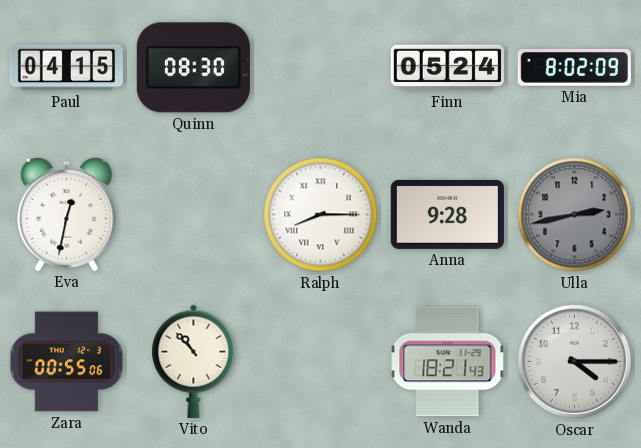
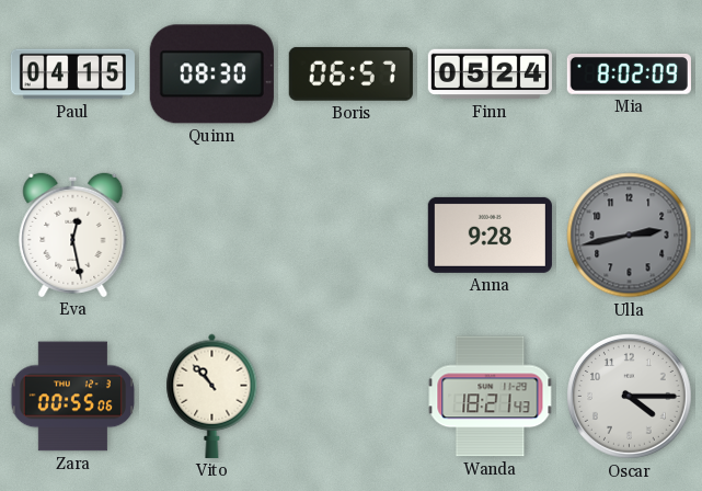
Boris: none -> 06:57
Eva: 12:32 -> 12:28
Ralph: 8:15 -> none
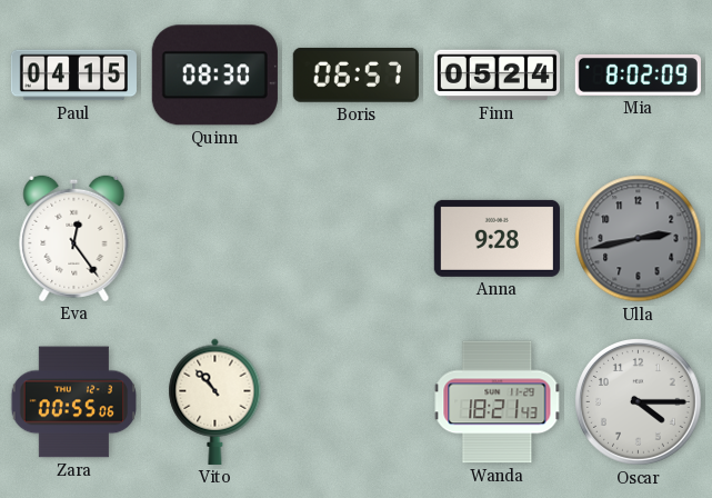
Eva: 12:28 -> 12:24
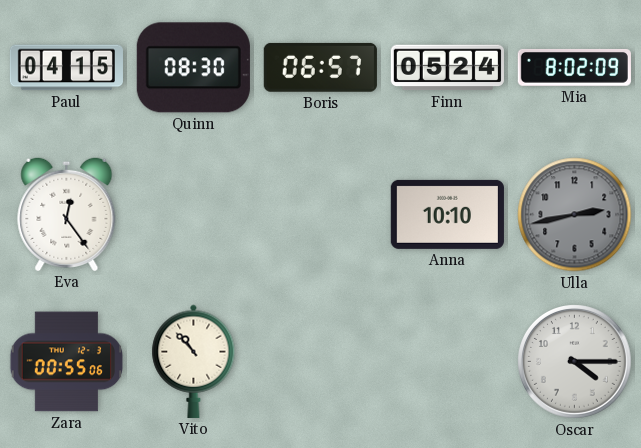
Anna: 9:28 -> 10:10
Wanda: 18:21 -> none
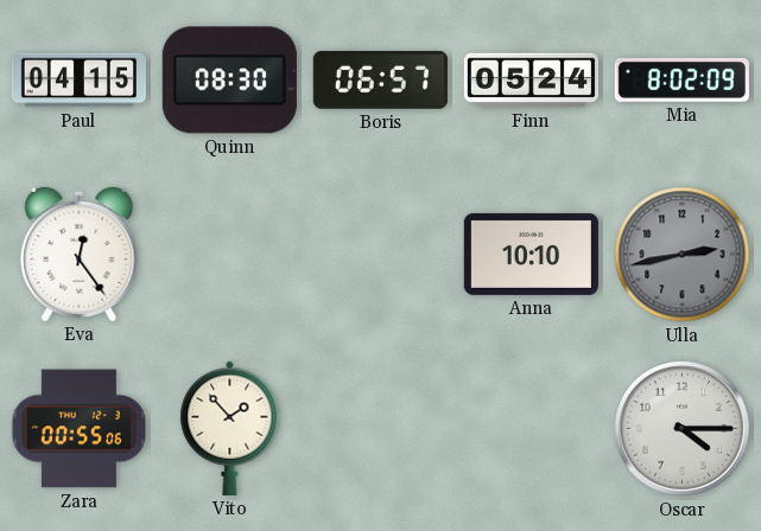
Vito: 10:53 -> 1:53
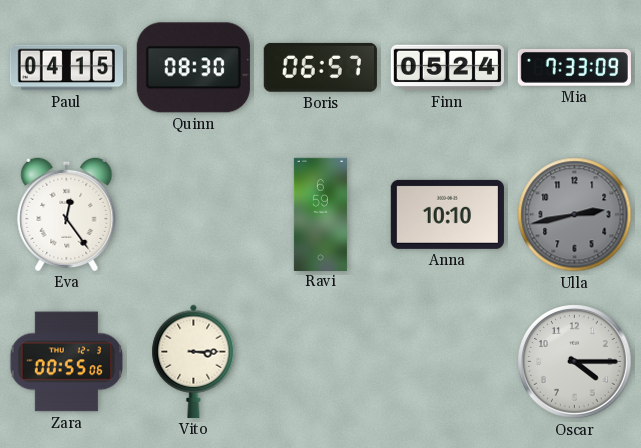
Mia: 8:02 -> 7:33
Ravi: none -> 6:59
Vito: 1:53 -> 3:15
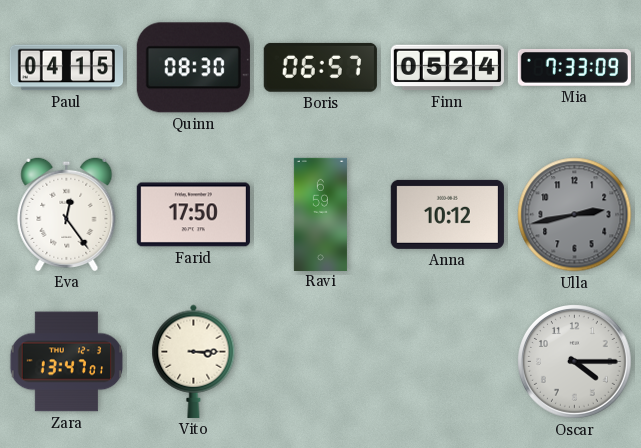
Farid: none -> 17:50
Anna: 10:10 -> 10:12
Zara: 00:55 -> 13:47
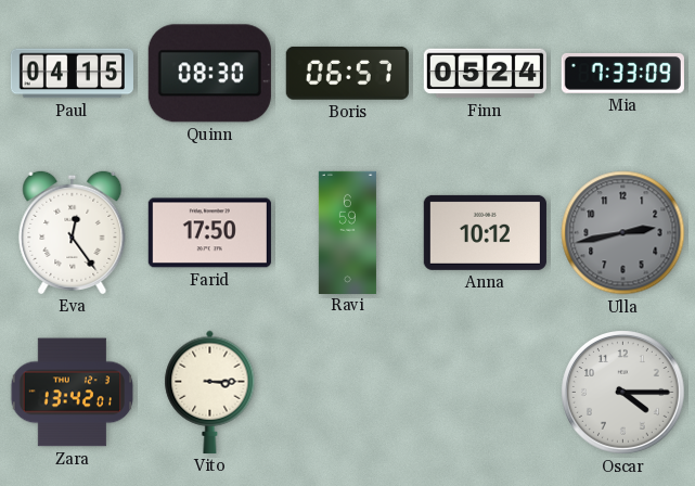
Zara: 13:47 -> 13:42
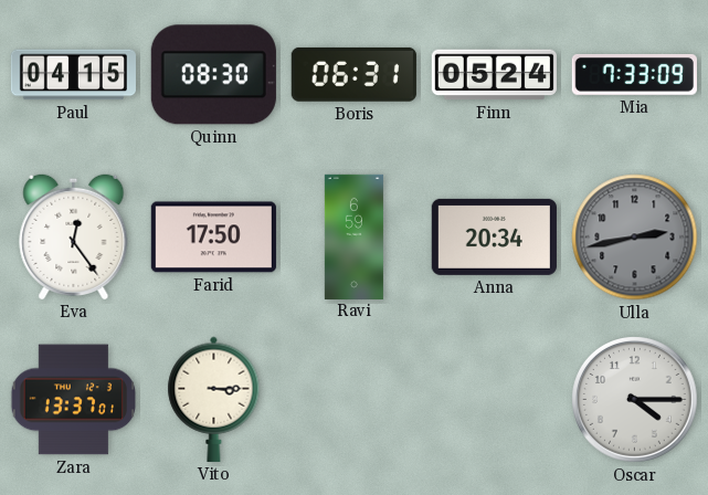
Boris: 06:57 -> 06:31
Anna: 10:12 -> 20:34
Zara: 13:42 -> 13:37
